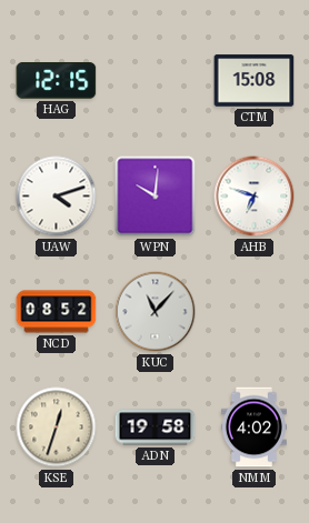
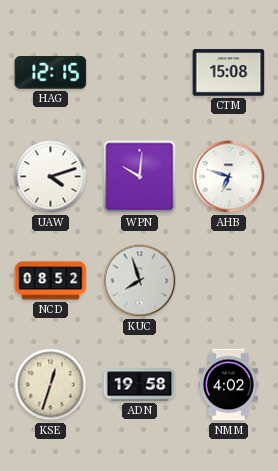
KUC: 11:07 -> 7:57
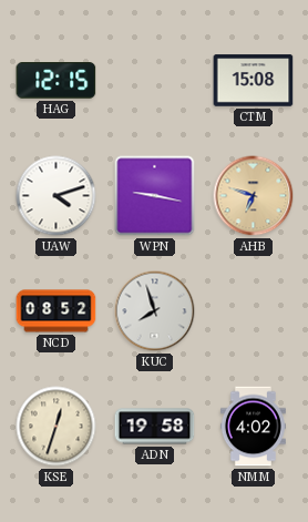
WPN: 10:01 -> 9:17
AHB dial: white -> champagne
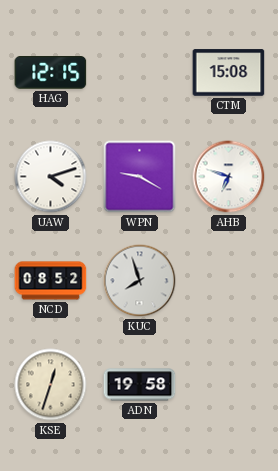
WPN: 9:17 -> 9:20
AHB dial: champagne -> white
NMM: 4:02 -> none
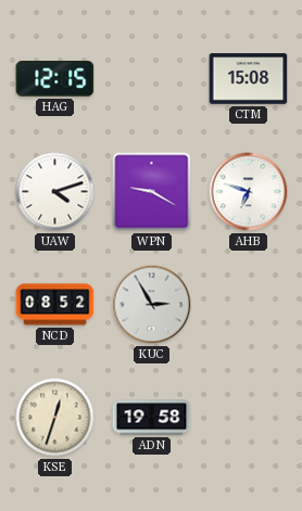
KUC: 7:57 -> 2:55
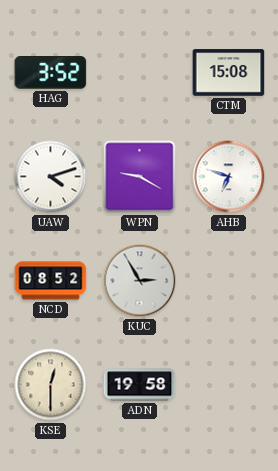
HAG: 12:15 -> 3:52
KSE: 12:33 -> 12:30
